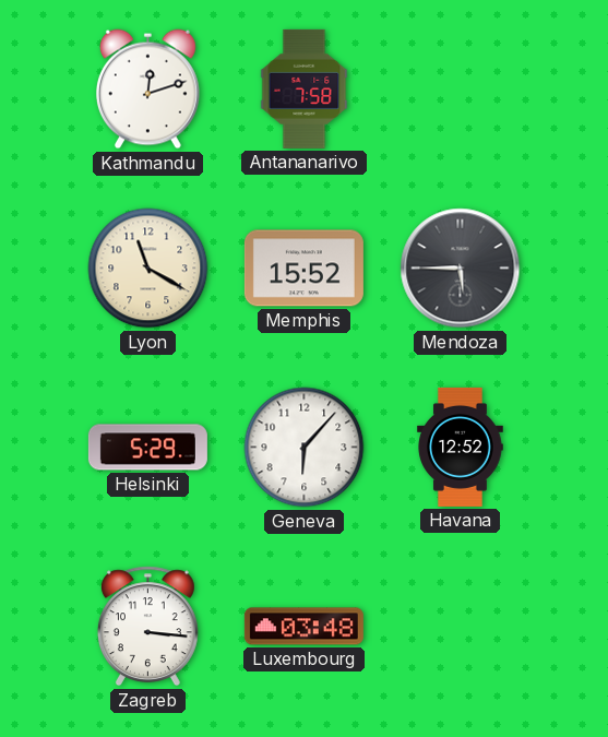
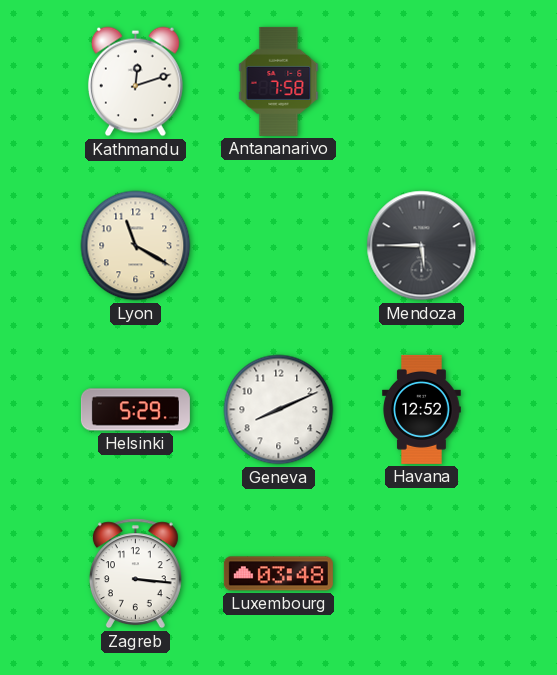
Memphis: 15:52 -> none
Geneva: 6:07 -> 8:11
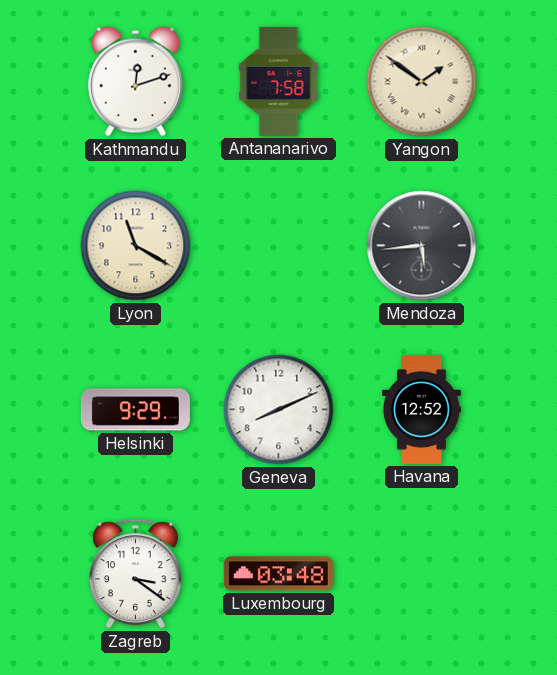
Yangon: none -> 1:51
Mendoza: 5:45 -> 5:44
Helsinki: 5:29 -> 9:29
Zagreb: 3:16 -> 3:21
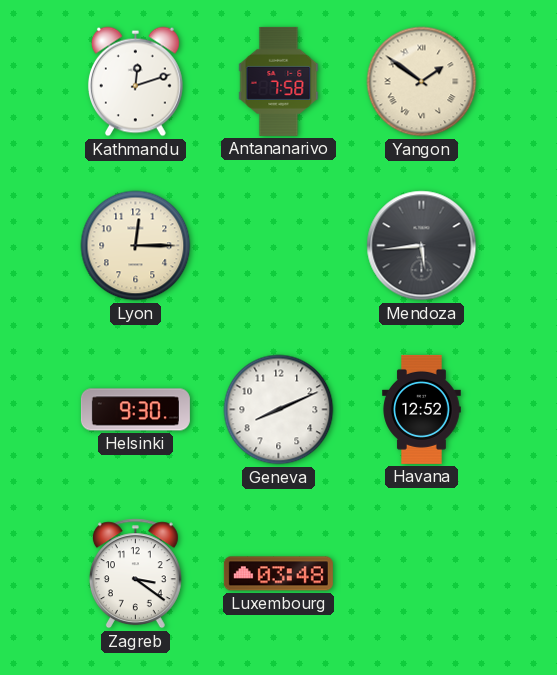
Lyon: 11:20 -> 12:15
Helsinki: 9:29 -> 9:30
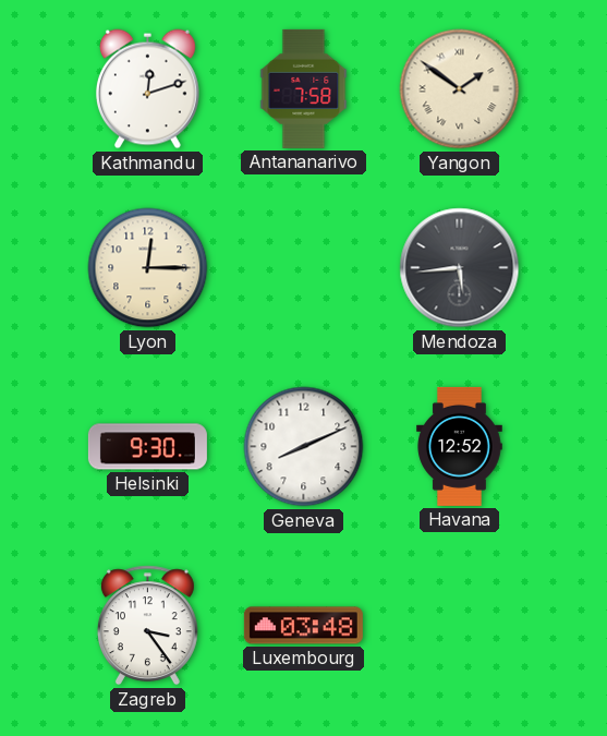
Zagreb: 3:21 -> 3:24
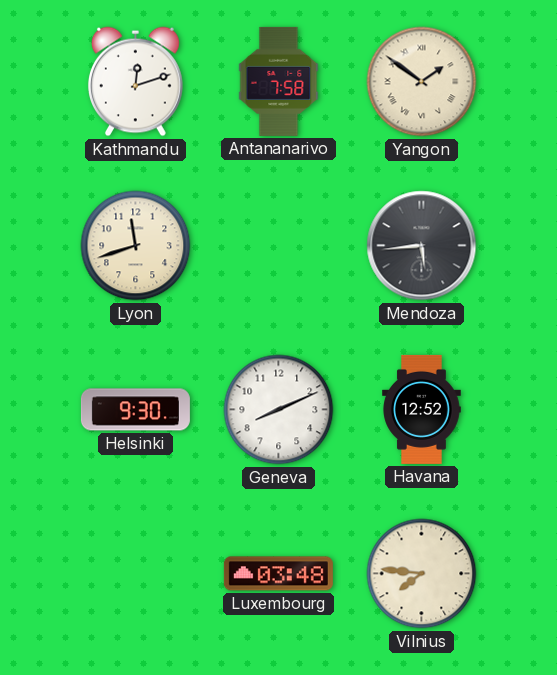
Lyon: 12:15 -> 11:42
Zagreb: 3:24 -> none
Vilnius: none -> 7:46
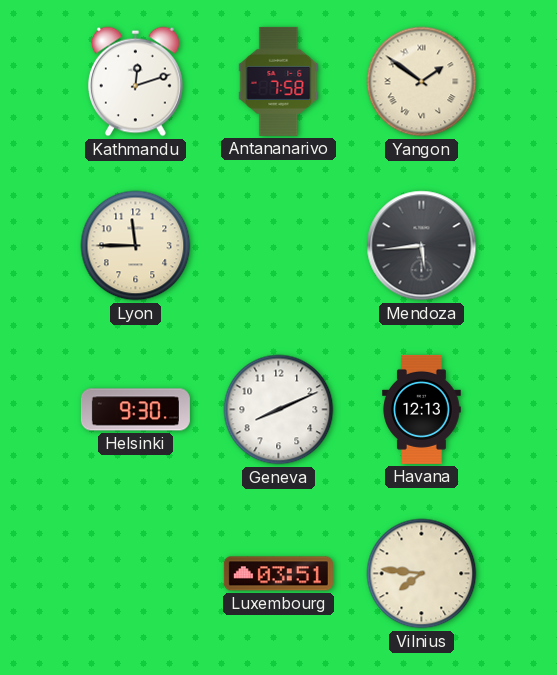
Lyon: 11:42 -> 11:45
Havana: 12:52 -> 12:13
Luxembourg: 03:48 -> 03:51
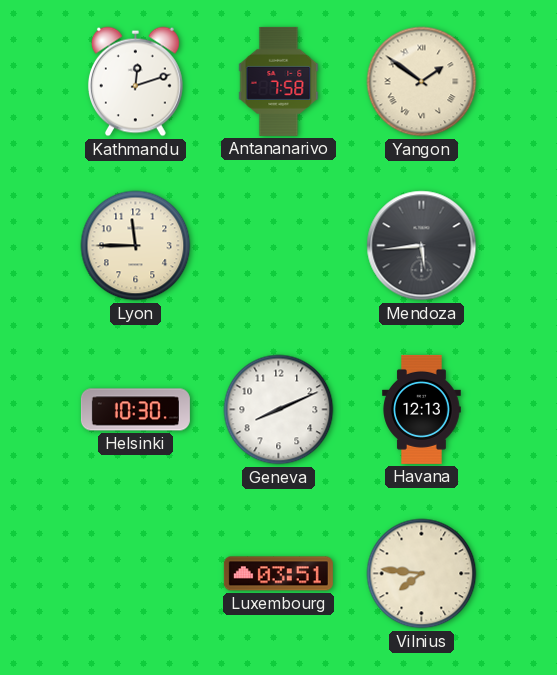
Helsinki: 9:30 -> 10:30
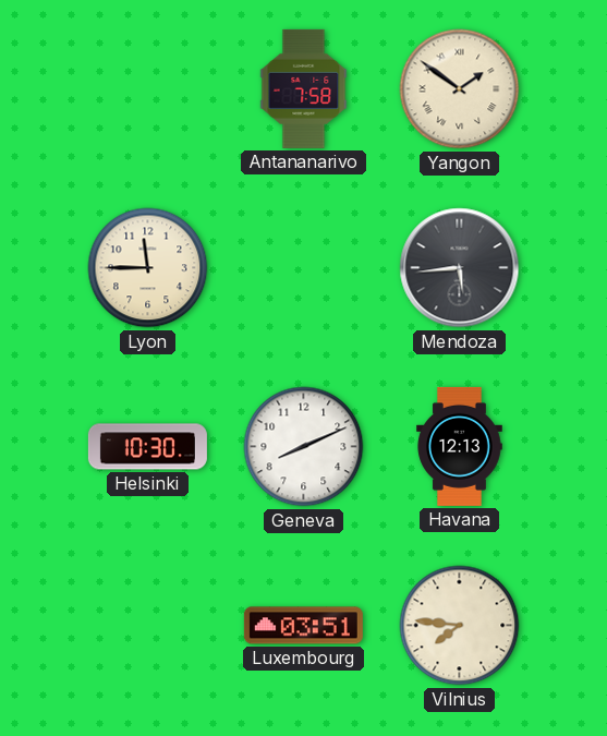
Kathmandu: 12:12 -> none
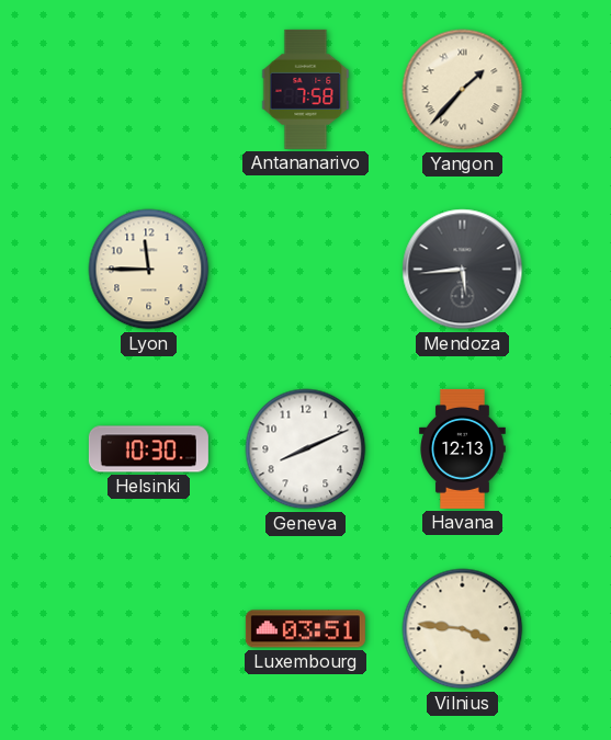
Yangon: 1:51 -> 1:37
Vilnius: 7:46 -> 3:46
